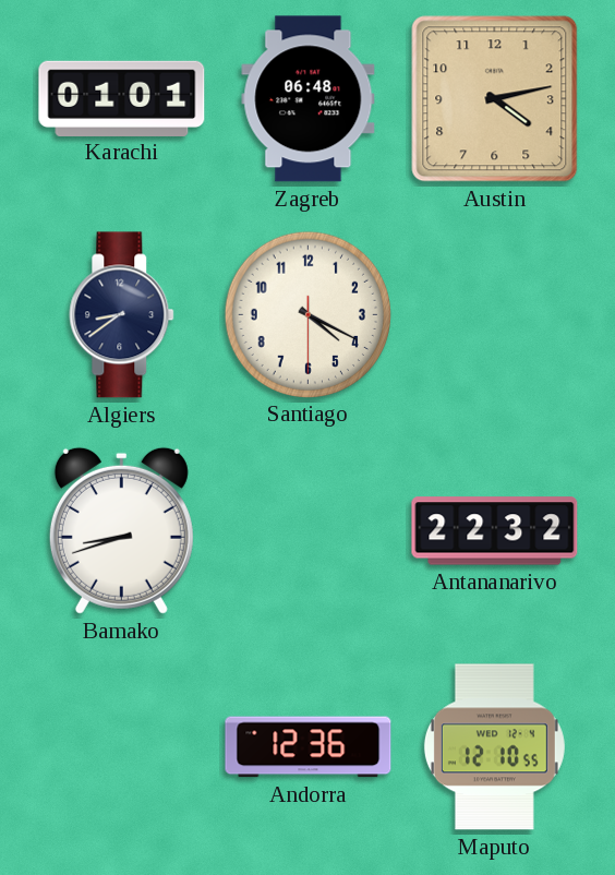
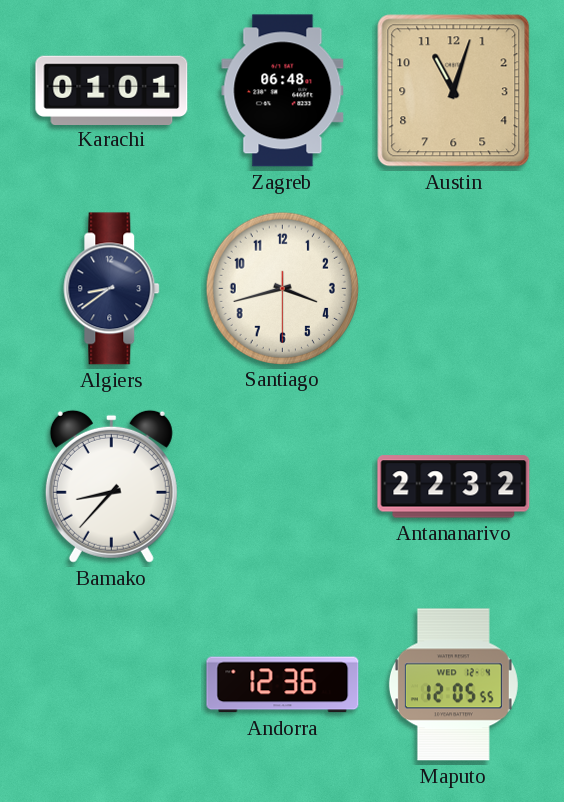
Austin: 4:13 -> 11:03
Santiago: 4:19 -> 3:42
Bamako: 8:42 -> 8:37
Maputo: 12:10 -> 12:05
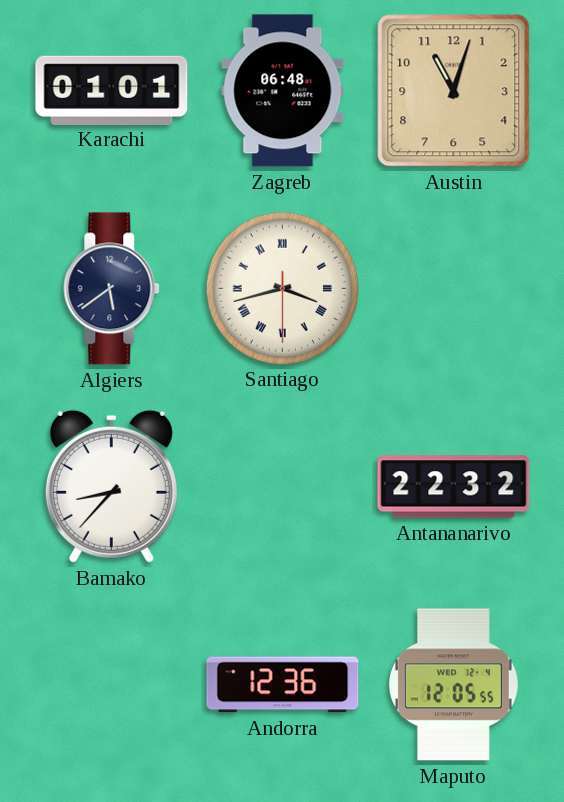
Algiers: 8:39 -> 5:39
Santiago numerals: Arabic -> Roman
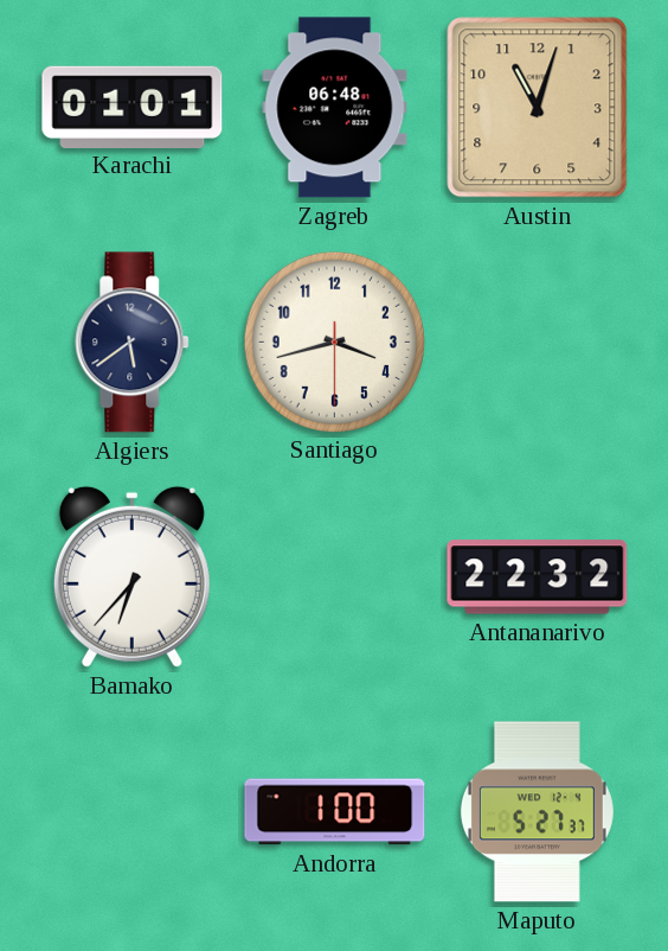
Santiago numerals: Roman -> Arabic
Bamako: 8:37 -> 6:37
Andorra: 12:36 -> 1:00
Maputo: 12:05 -> 5:27
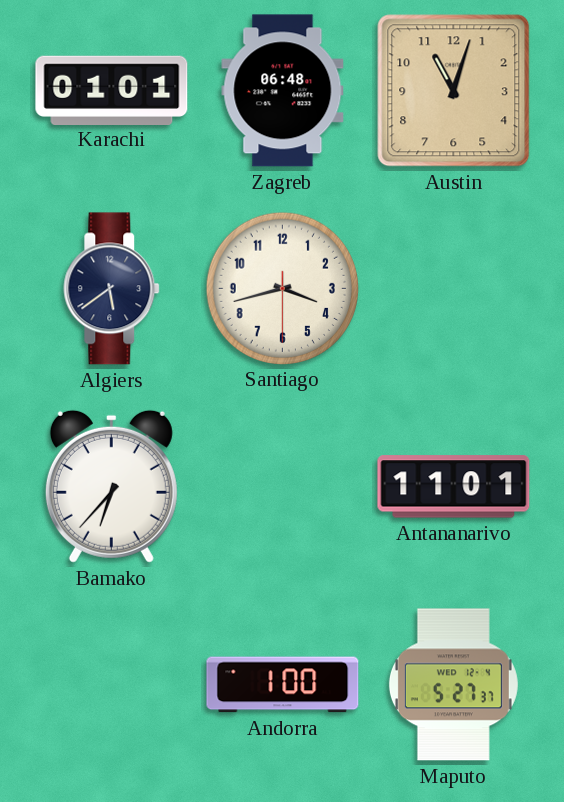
Antananarivo: 22:32 -> 11:01
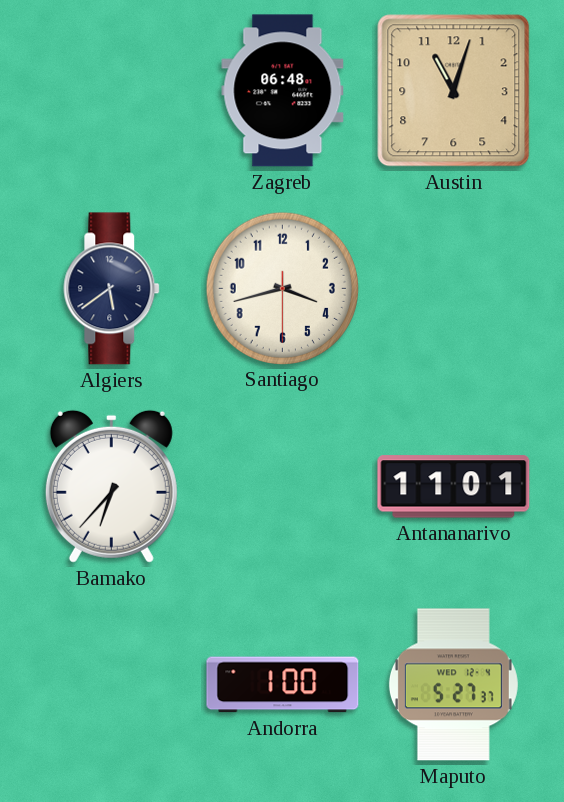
Karachi: 01:01 -> none
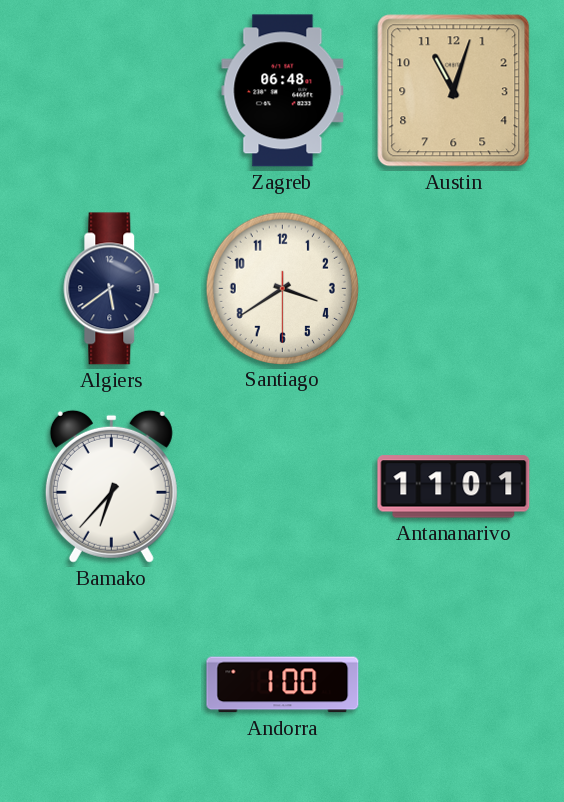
Santiago: 3:42 -> 3:39
Maputo: 5:27 -> none
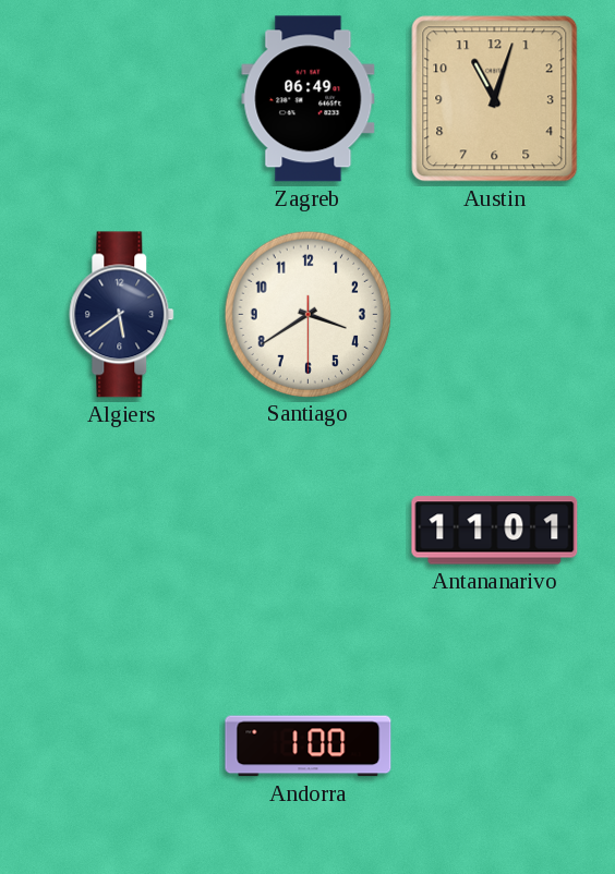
Zagreb: 06:48 -> 06:49
Bamako: 6:37 -> none
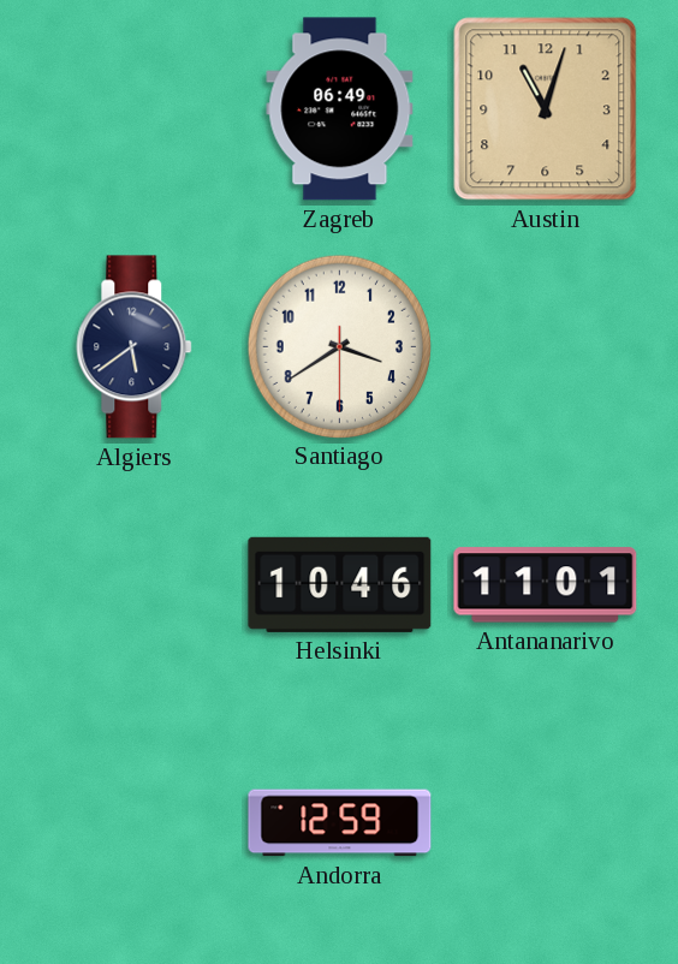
Helsinki: none -> 10:46
Andorra: 1:00 -> 12:59
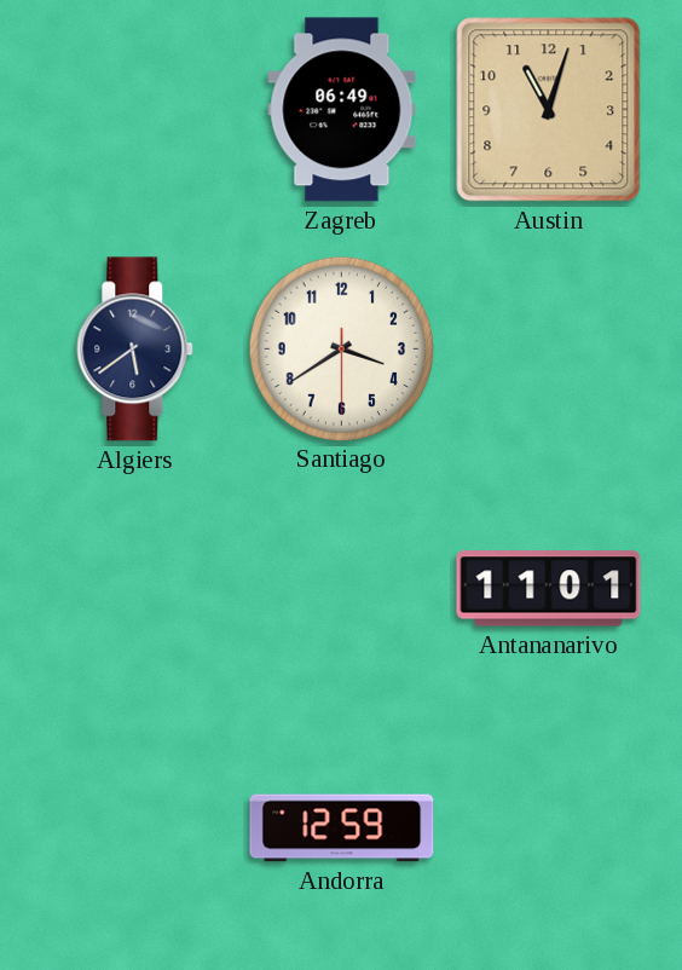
Helsinki: 10:46 -> none
